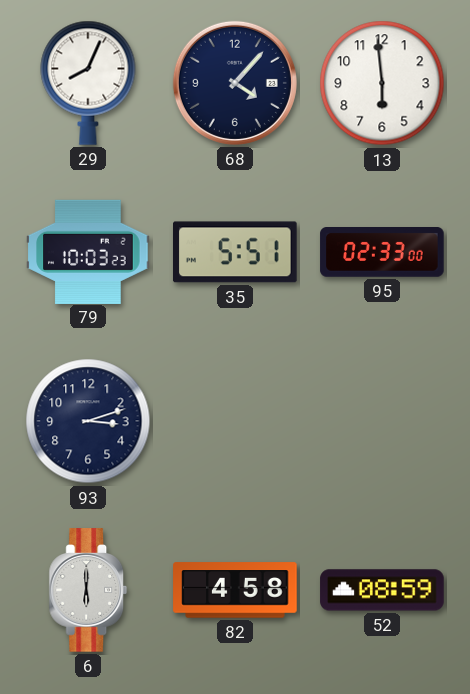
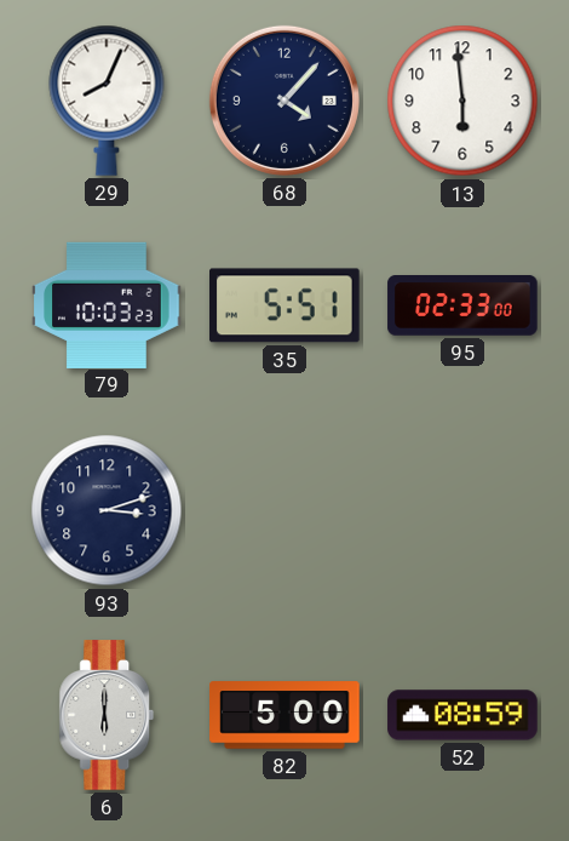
82: 4:58 -> 5:00
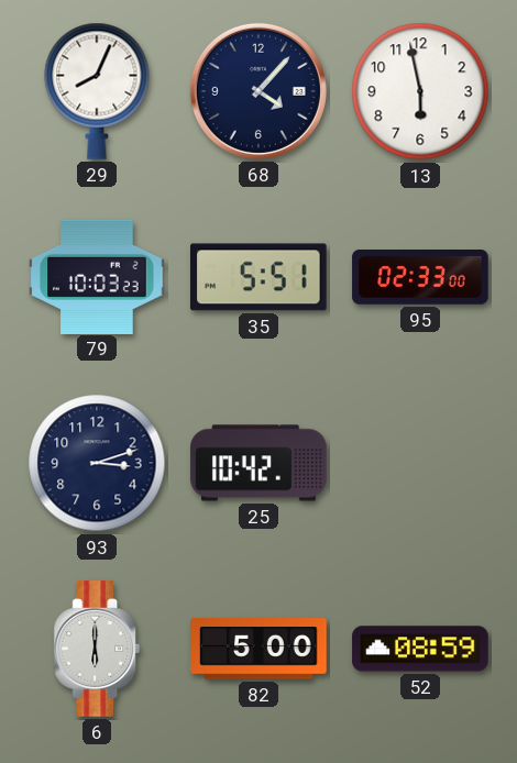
13: 5:59 -> 5:58
25: none -> 10:42
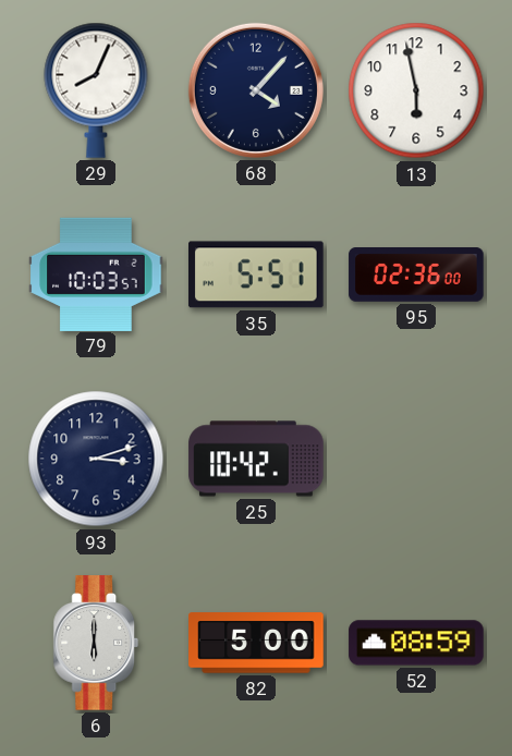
79: 10:03:23 -> 10:03:57
95: 02:33 -> 02:36
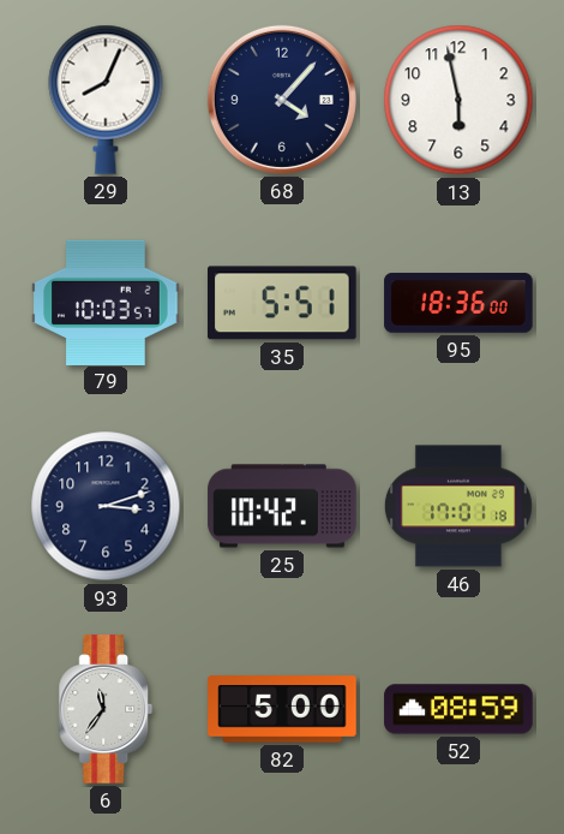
95: 02:36 -> 18:36
46: none -> 17:01
6: 6:00 -> 11:36
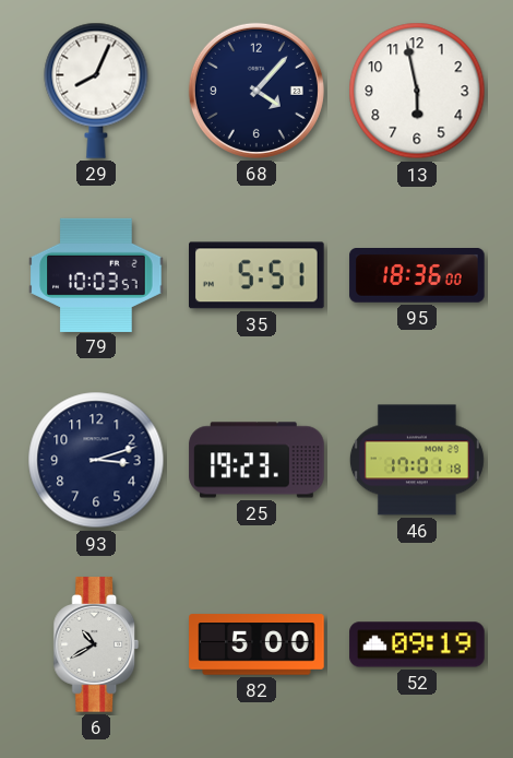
25: 10:42 -> 19:23
6: 11:36 -> 10:40
52: 08:59 -> 09:19
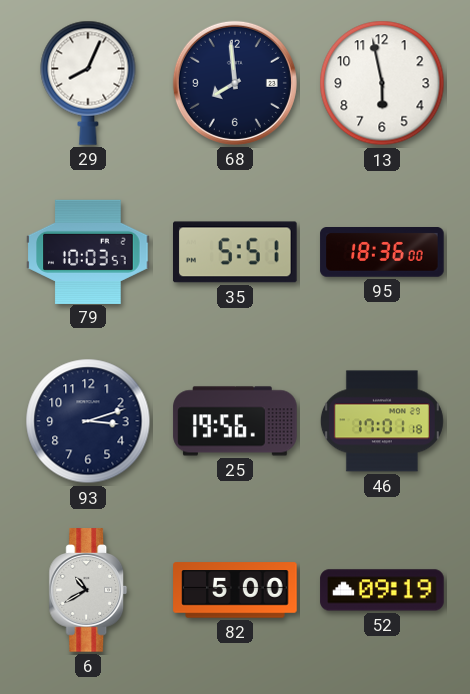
68: 4:07 -> 7:59
25: 19:23 -> 19:56
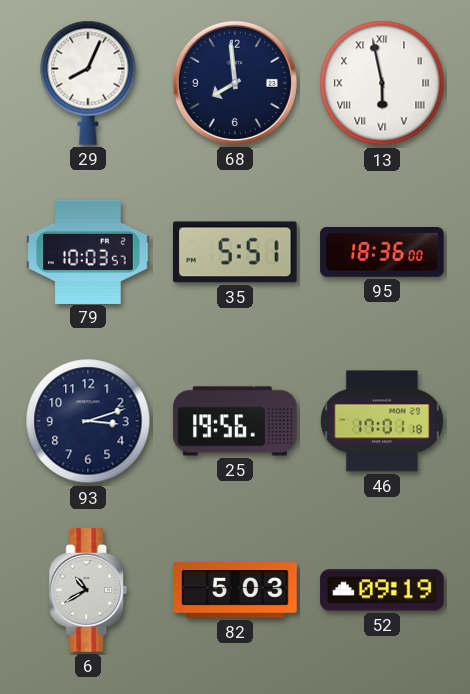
13 numerals: Arabic -> Roman
82: 5:00 -> 5:03
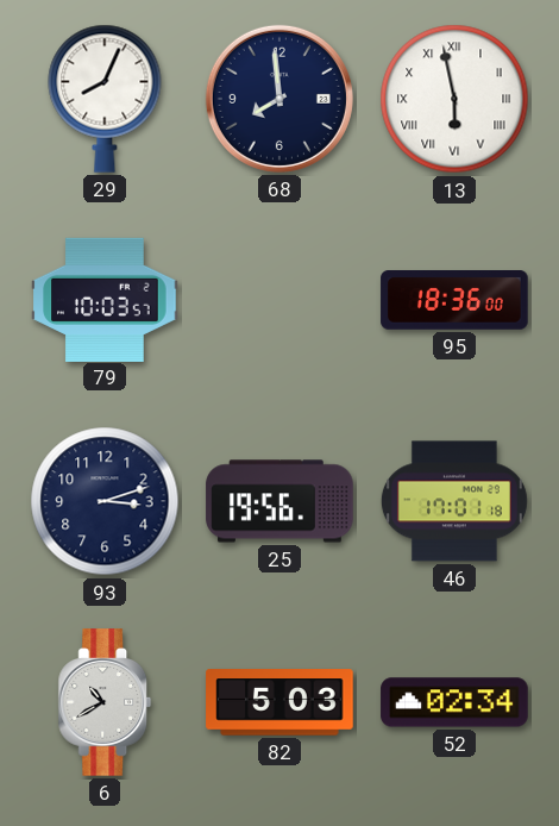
35: 5:51 -> none
52: 09:19 -> 02:34
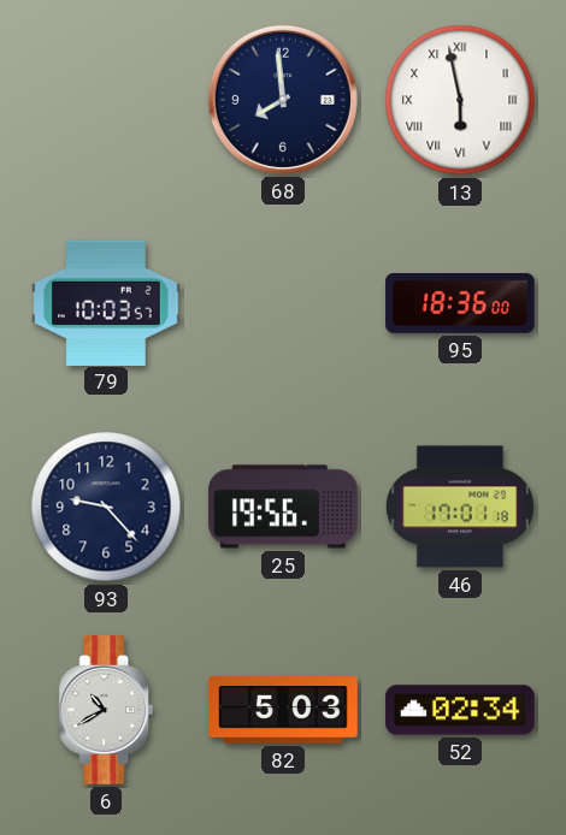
29: 8:04 -> none
93: 3:12 -> 9:23
